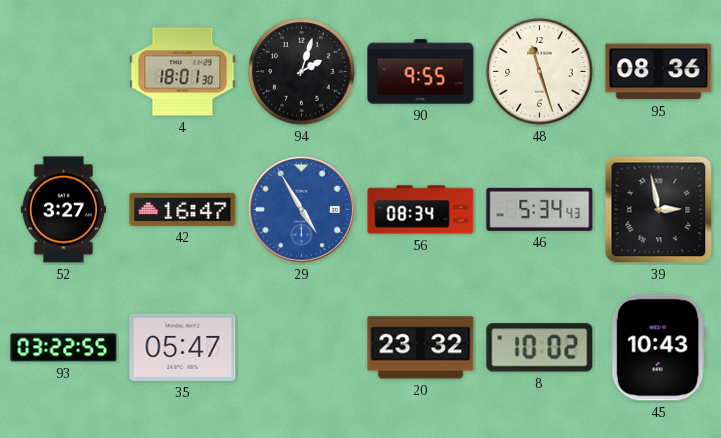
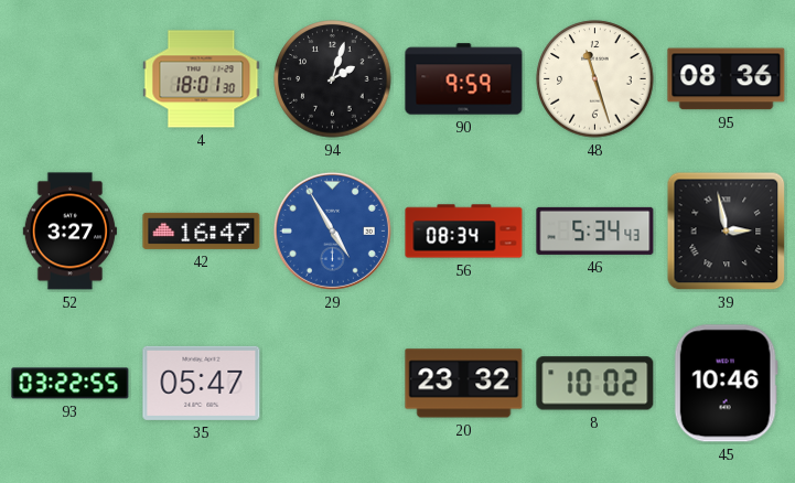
90: 9:55 -> 9:59
45: 10:43 -> 10:46
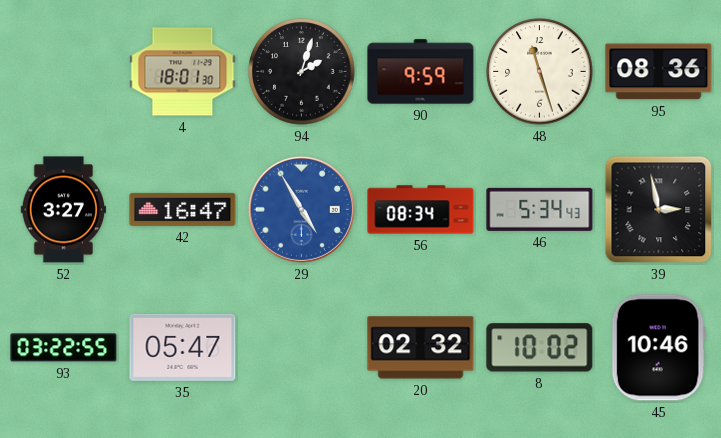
20: 23:32 -> 02:32
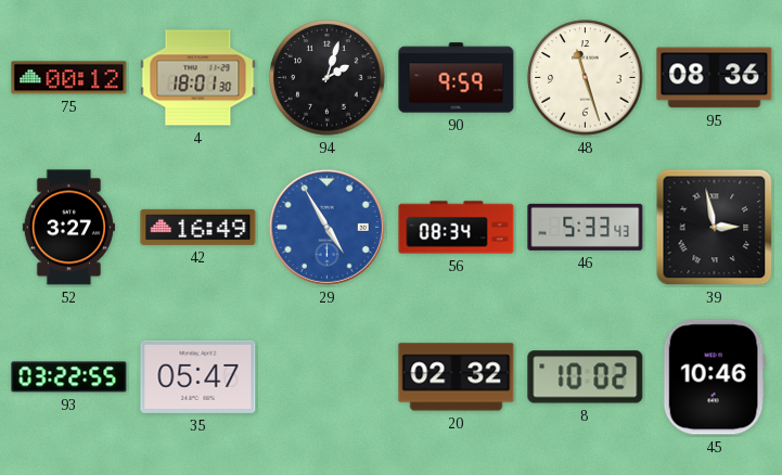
75: none -> 00:12
42: 16:47 -> 16:49
46: 5:34 -> 5:33
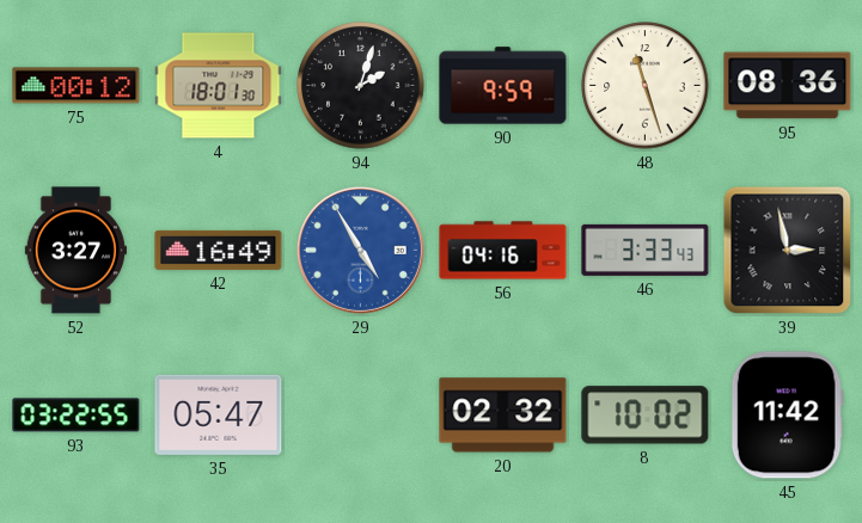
56: 08:34 -> 04:16
46: 5:33 -> 3:33
45: 10:46 -> 11:42
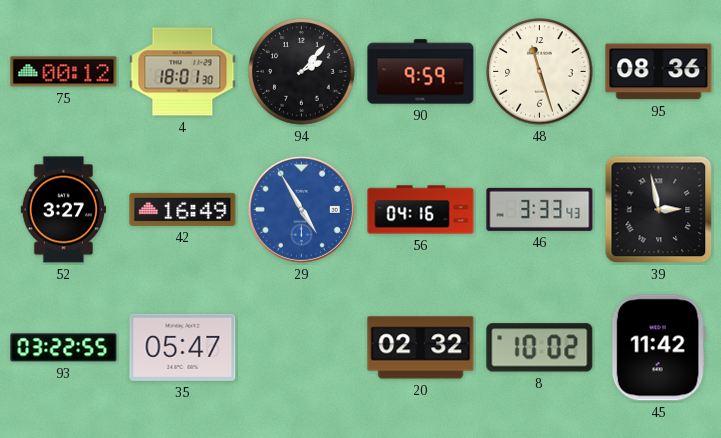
94: 2:03 -> 2:07
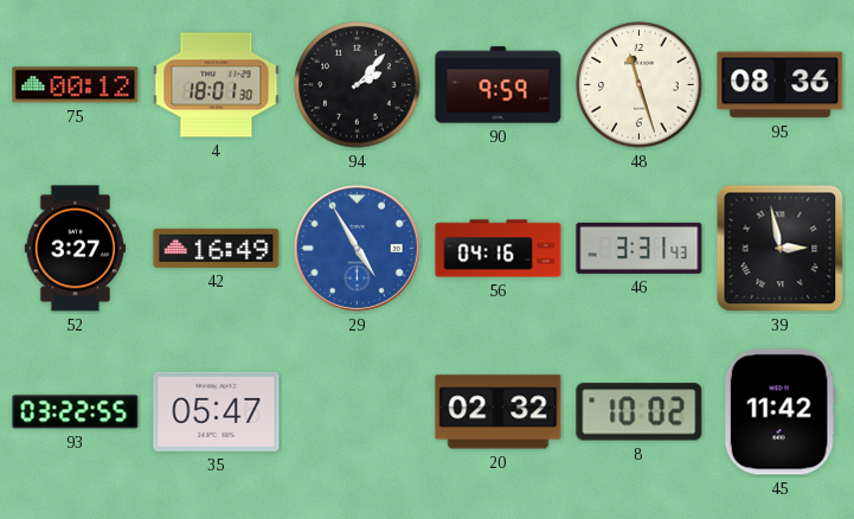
46: 3:33 -> 3:31
